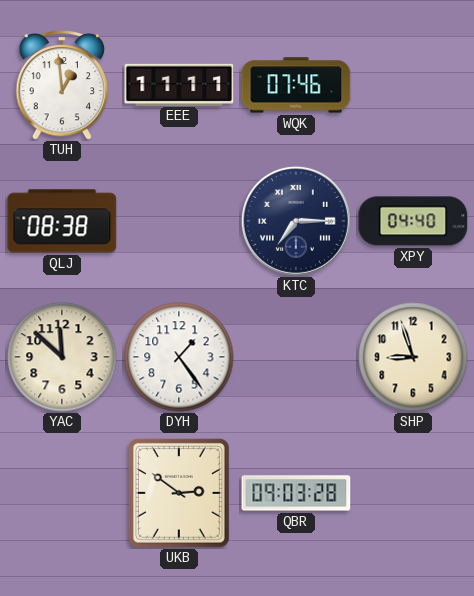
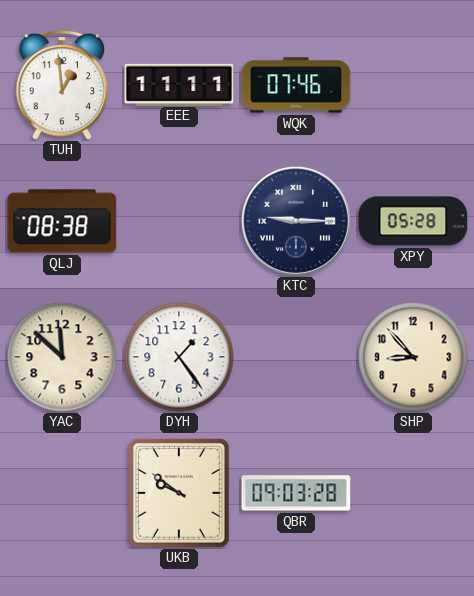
KTC: 7:15 -> 9:15
XPY: 04:40 -> 05:28
SHP: 8:57 -> 8:53
UKB: 2:51 -> 9:51
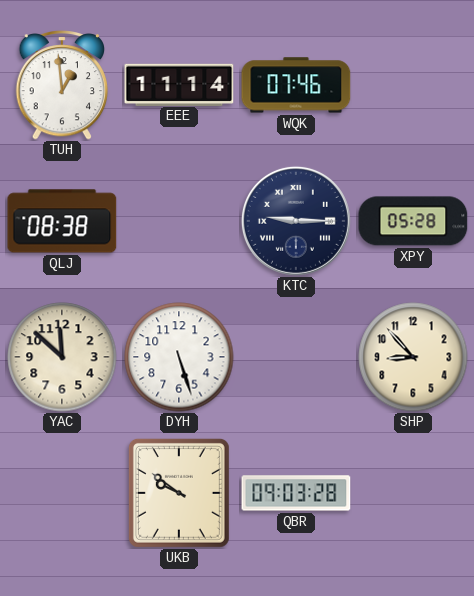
EEE: 11:11 -> 11:14
DYH: 1:24 -> 5:27
